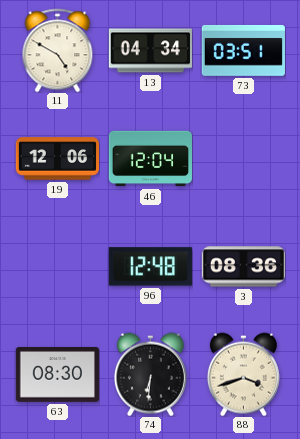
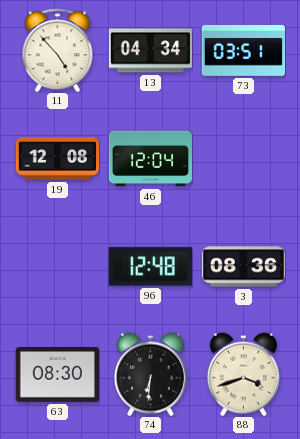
11: 4:50 -> 4:53
19: 12:06 -> 12:08
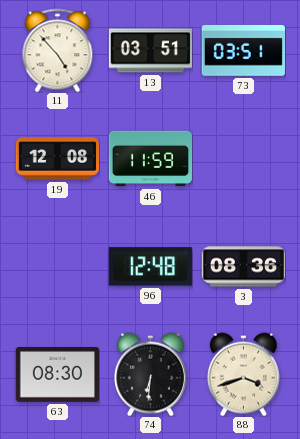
13: 04:34 -> 03:51
46: 12:04 -> 11:59
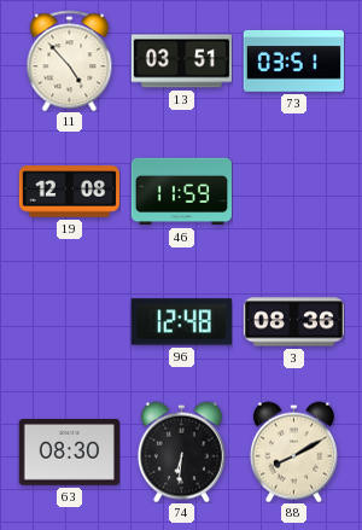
88: 3:42 -> 8:10
